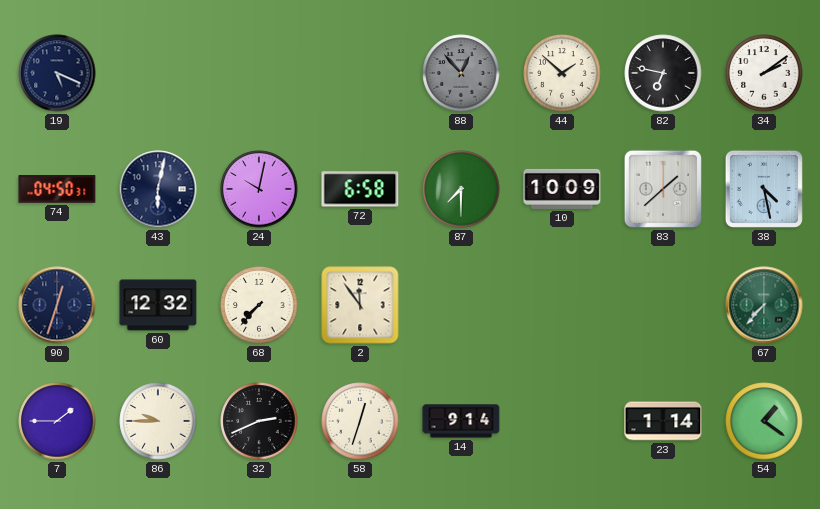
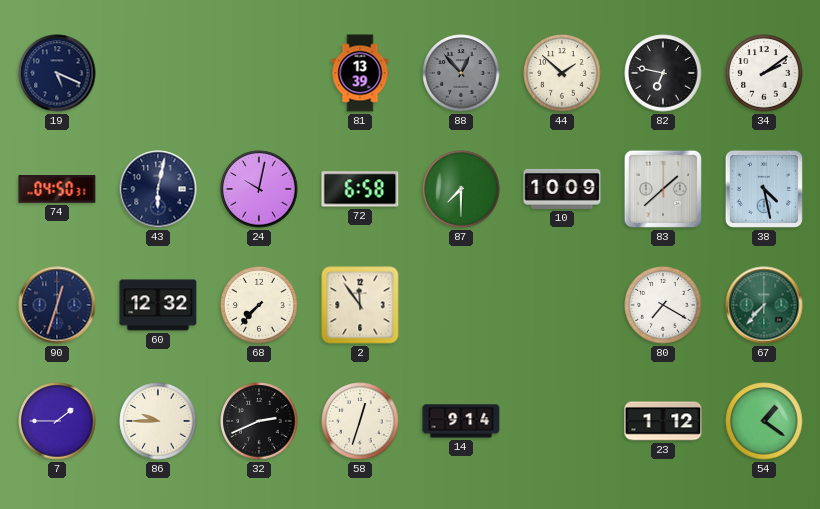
81: none -> 13:39
80: none -> 7:20
23: 1:14 -> 1:12
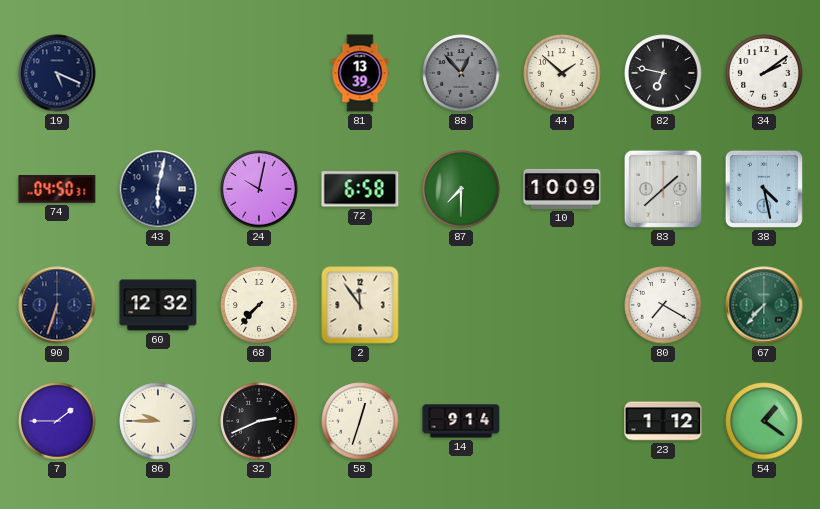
90: 12:33 -> 6:33
